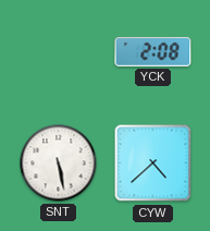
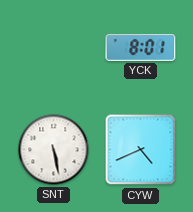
YCK: 2:08 -> 8:01
CYW: 4:38 -> 4:41
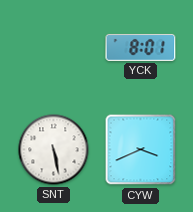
CYW: 4:41 -> 3:41
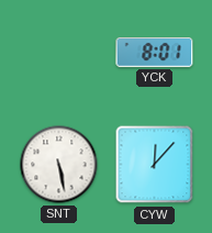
CYW: 3:41 -> 12:07
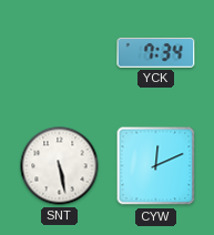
YCK: 8:01 -> 7:34
CYW: 12:07 -> 12:11
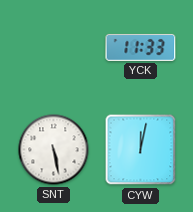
YCK: 7:34 -> 11:33
CYW: 12:11 -> 12:02
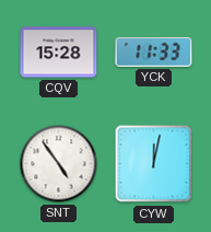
CQV: none -> 15:28
SNT: 5:28 -> 4:54
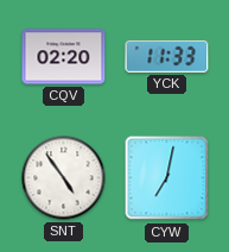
CQV: 15:28 -> 02:20
CYW: 12:02 -> 7:02
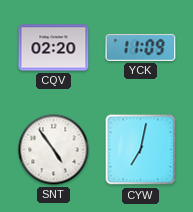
YCK: 11:33 -> 11:09
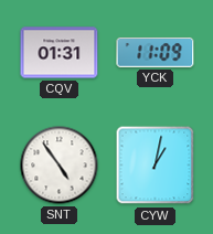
CQV: 02:20 -> 01:31
CYW: 7:02 -> 1:02
